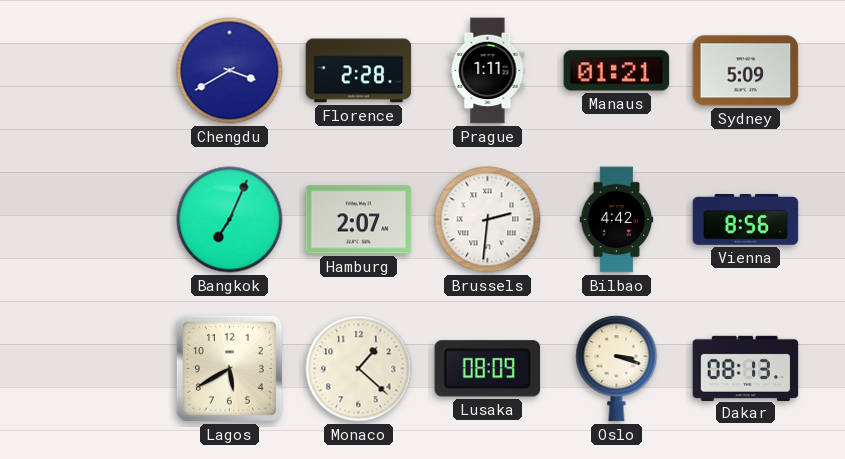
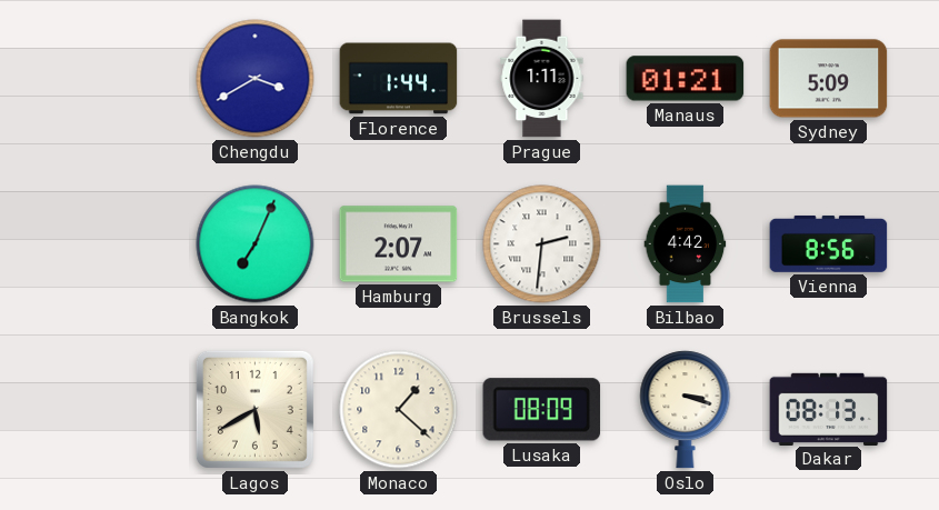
Florence: 2:28 -> 1:44
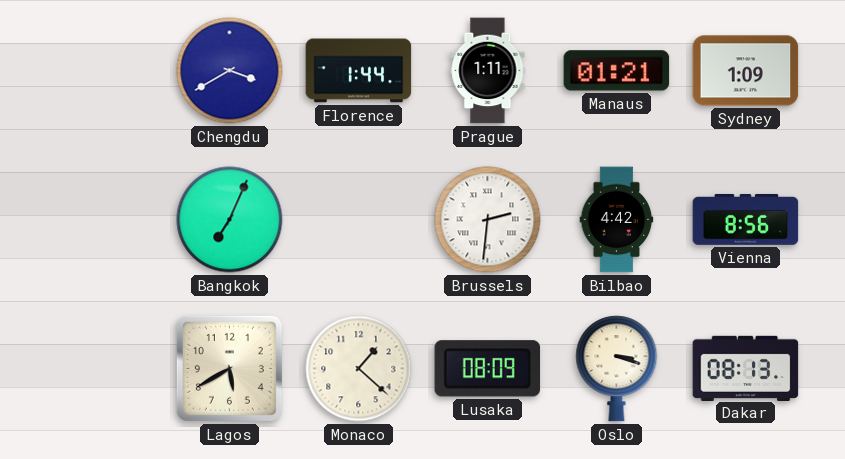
Sydney: 5:09 -> 1:09
Hamburg: 2:07 -> none
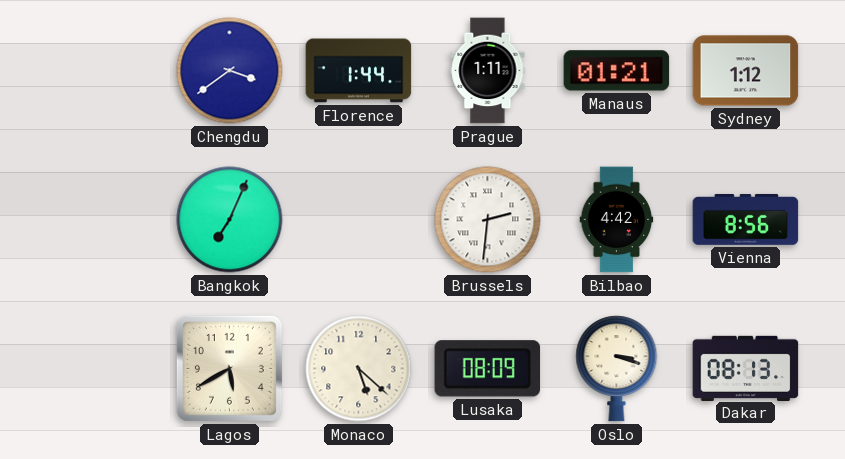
Chengdu: 3:40 -> 3:39
Sydney: 1:09 -> 1:12
Monaco: 1:22 -> 5:22
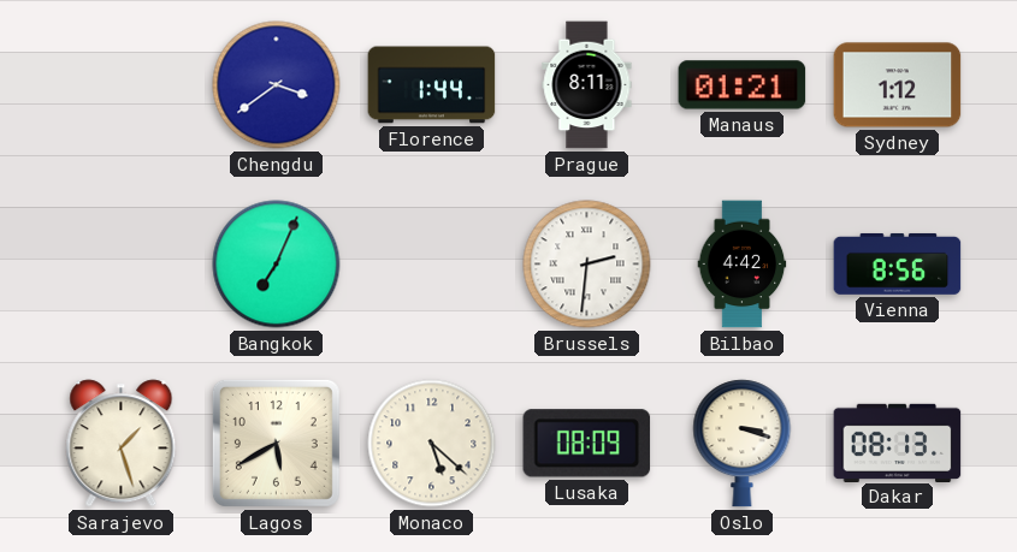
Prague: 1:11 -> 8:11
Sarajevo: none -> 1:27
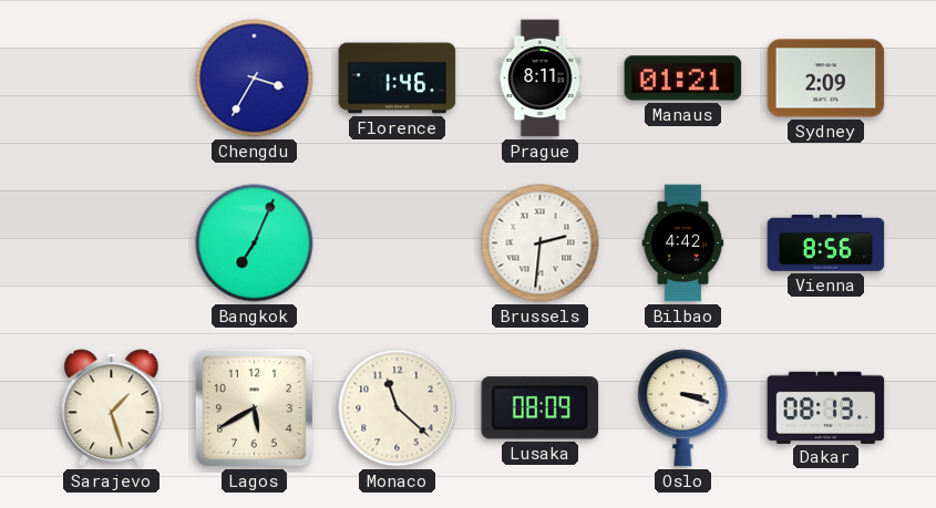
Chengdu: 3:39 -> 3:35
Florence: 1:44 -> 1:46
Sydney: 1:12 -> 2:09
Monaco: 5:22 -> 11:22
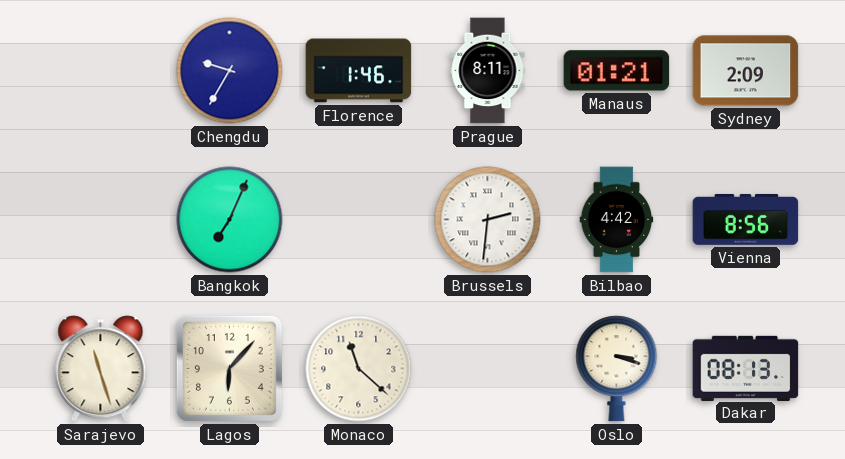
Chengdu: 3:35 -> 9:35
Sarajevo: 1:27 -> 11:27
Lagos: 5:40 -> 6:07
Lusaka: 08:09 -> none
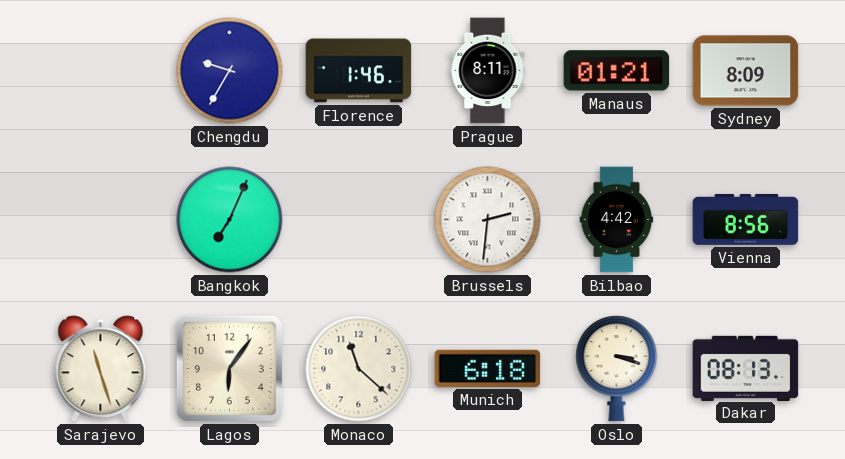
Sydney: 2:09 -> 8:09
Lagos: 6:07 -> 6:06
Munich: none -> 6:18
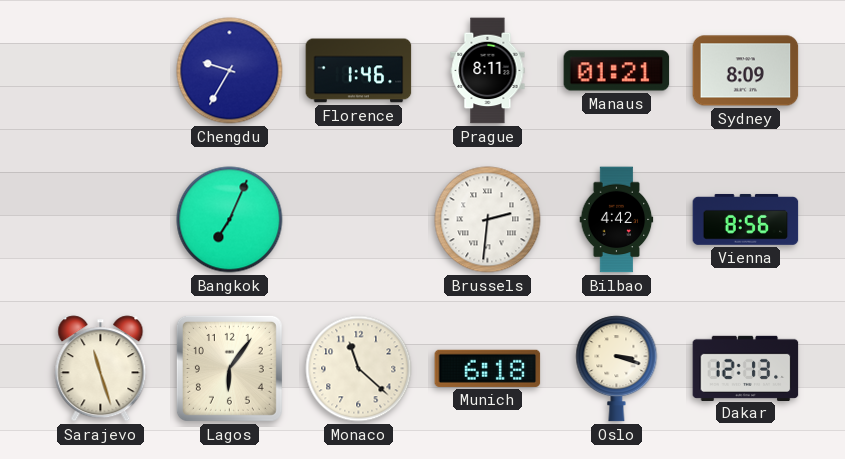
Dakar: 08:13 -> 12:13
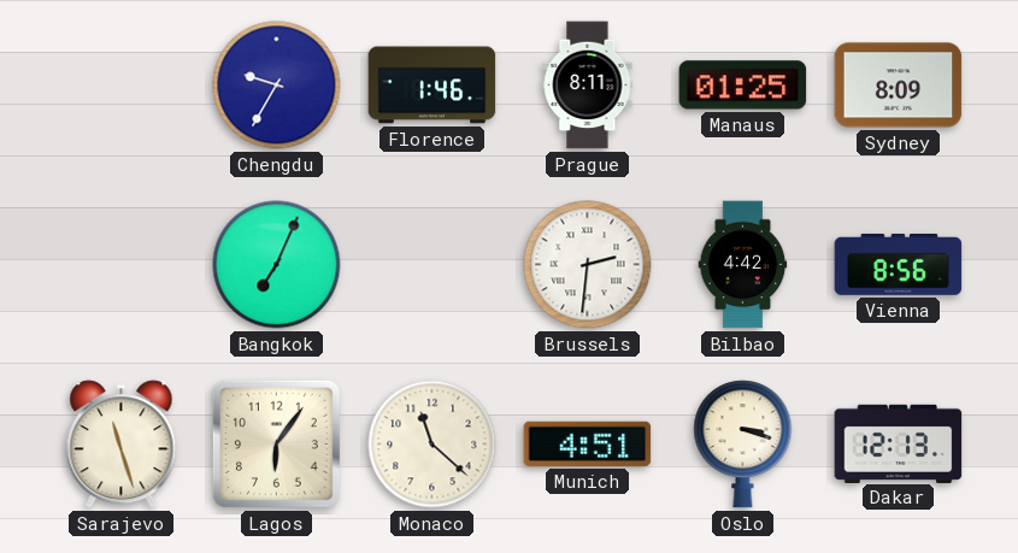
Manaus: 01:21 -> 01:25
Munich: 6:18 -> 4:51
